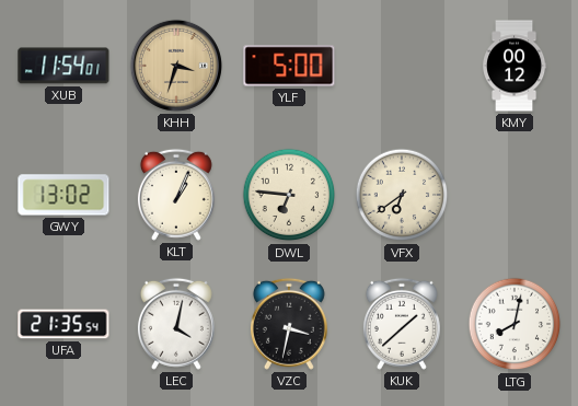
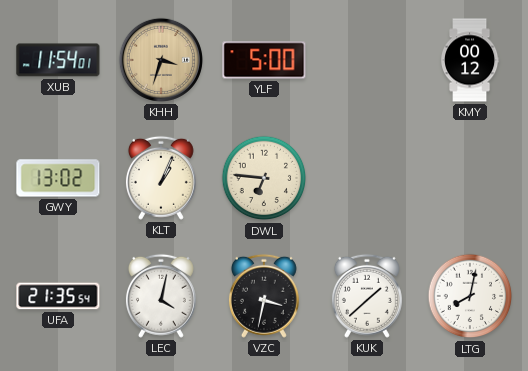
VFX: 6:39 -> none
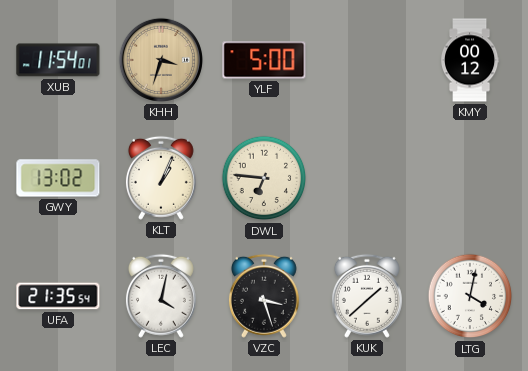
VZC: 3:32 -> 3:27
LTG: 8:02 -> 4:02
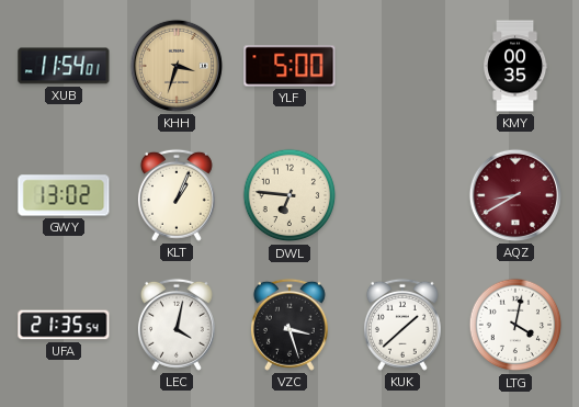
KMY: 00:12 -> 00:35
AQZ: none -> 8:40
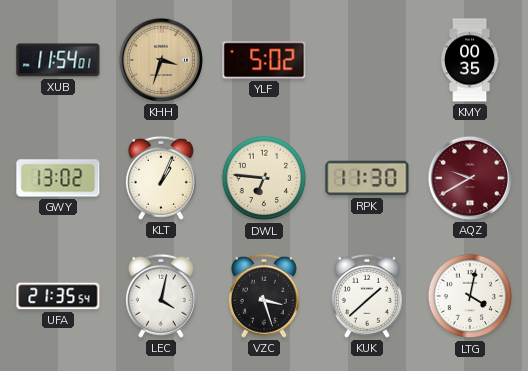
YLF: 5:00 -> 5:02
RPK: none -> 11:30
AQZ: 8:40 -> 9:40
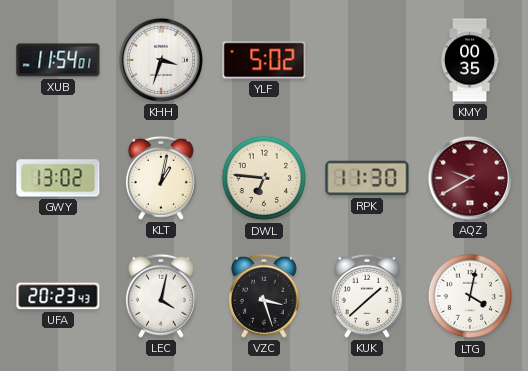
KHH dial: champagne -> white
KLT: 1:04 -> 1:02
UFA: 21:35 -> 20:23
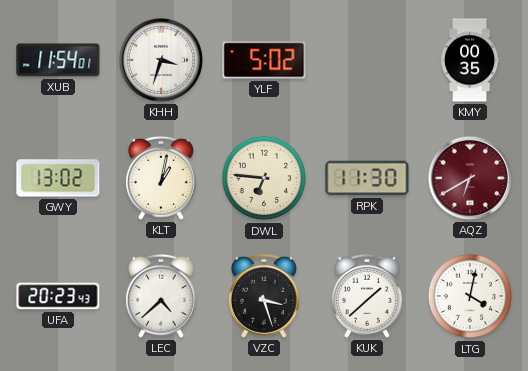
AQZ: 9:40 -> 6:40
LEC: 4:02 -> 4:38
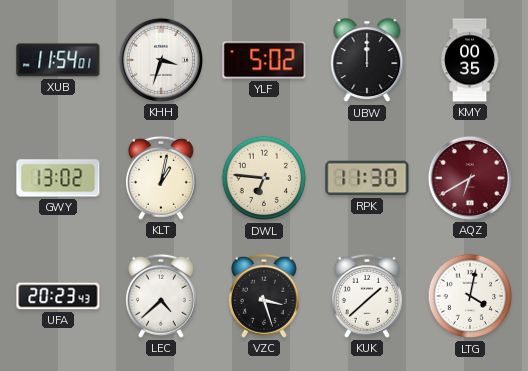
UBW: none -> 12:00
